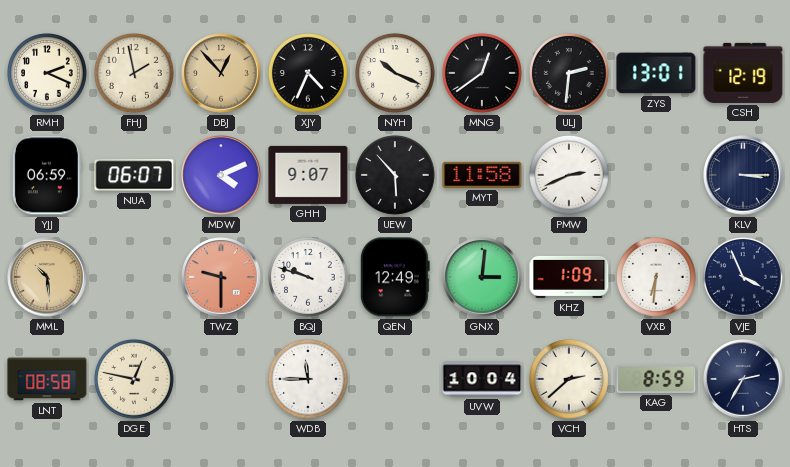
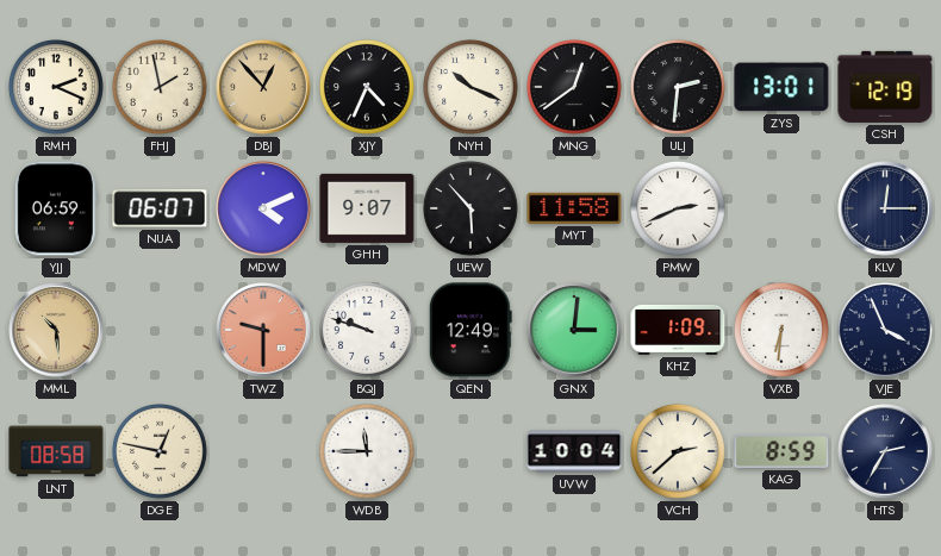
KLV: 3:15 -> 12:15
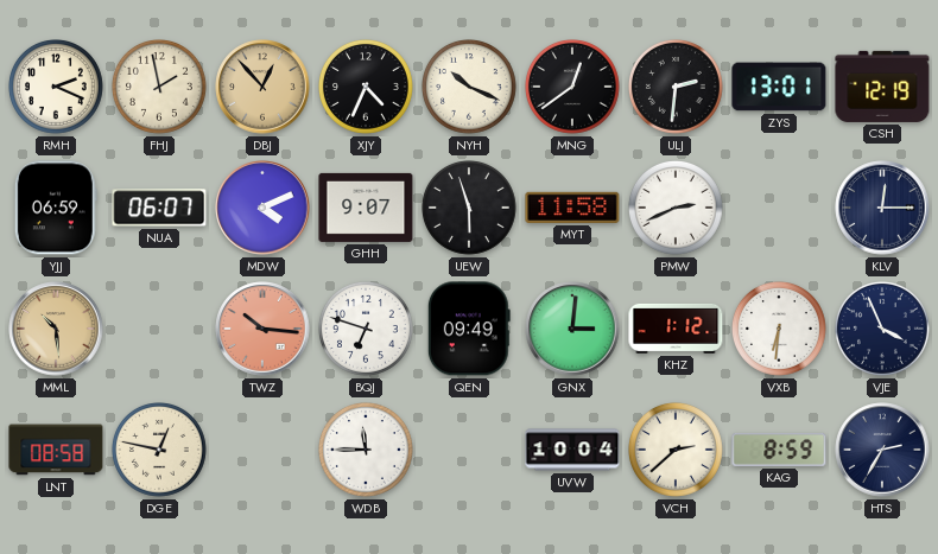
UEW: 5:53 -> 5:57
TWZ: 9:30 -> 10:16
BQJ: 9:48 -> 6:48
QEN: 12:49 -> 09:49
KHZ: 1:09 -> 1:12
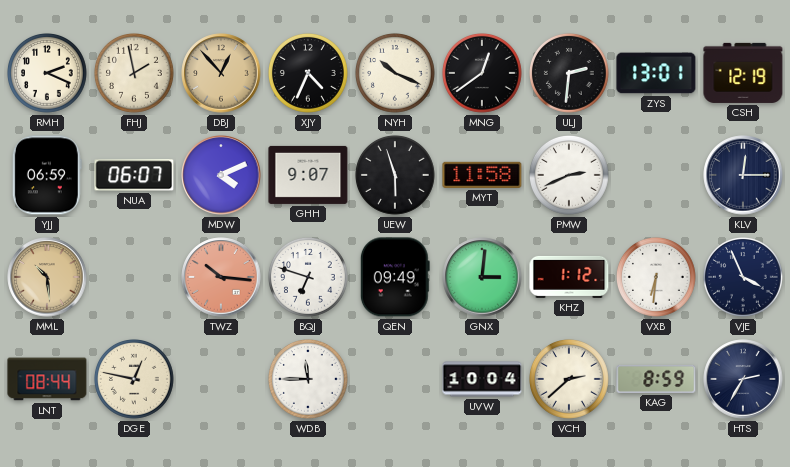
LNT: 08:58 -> 08:44
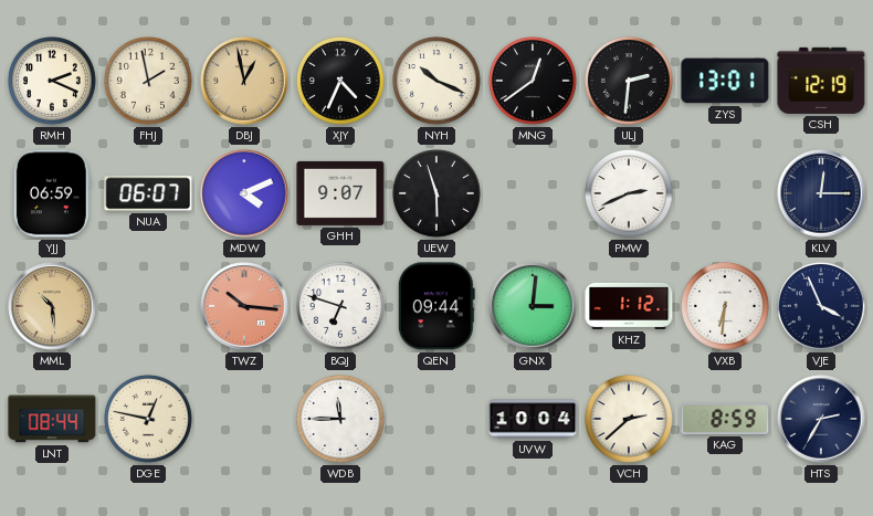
DBJ: 12:53 -> 12:58
MYT: 11:58 -> none
QEN: 09:49 -> 09:44
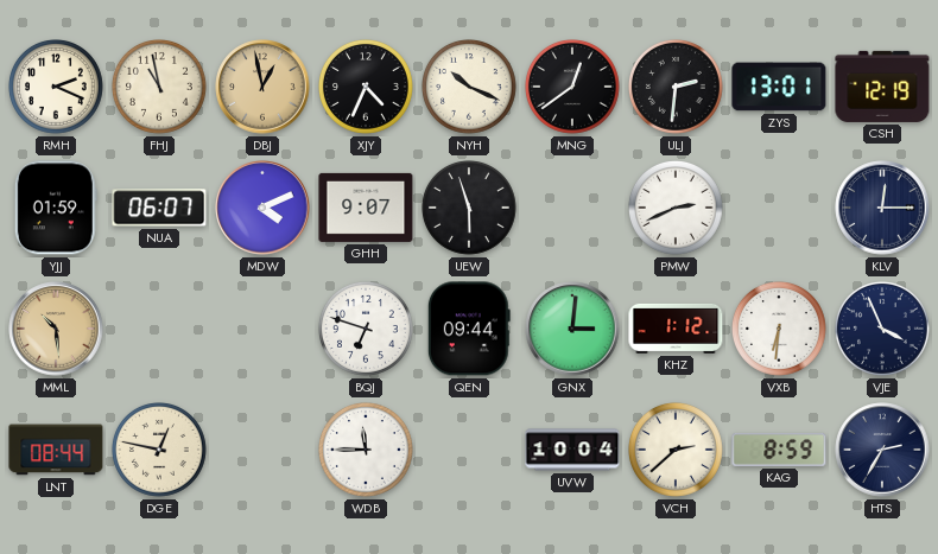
FHJ: 1:58 -> 10:58
YJJ: 06:59 -> 01:59
TWZ: 10:16 -> none
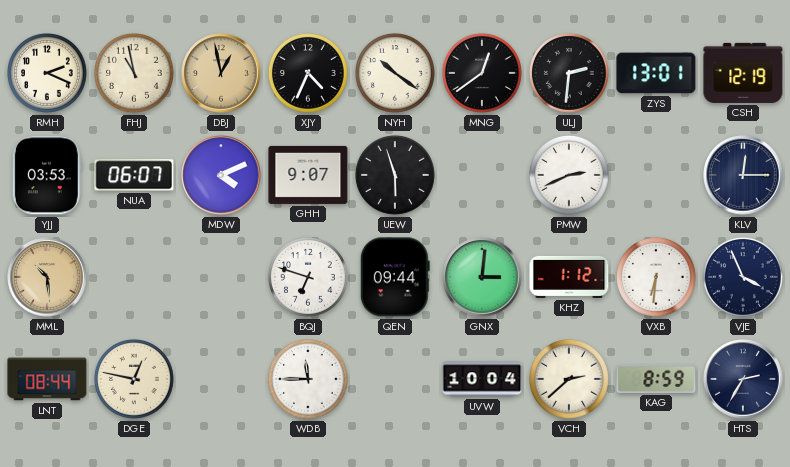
NYH: 10:19 -> 10:21
YJJ: 01:59 -> 03:53
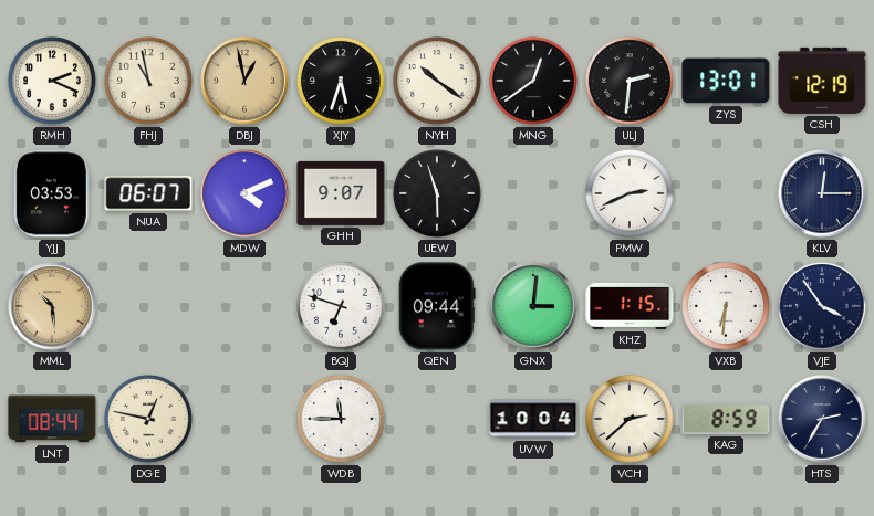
XJY: 4:34 -> 5:33
KHZ: 1:12 -> 1:15
VJE: 3:56 -> 3:54
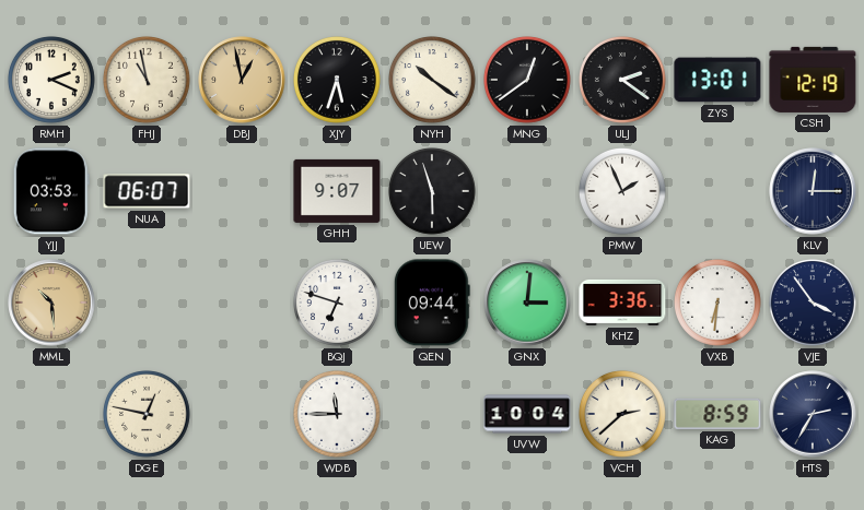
ULJ: 2:31 -> 2:21
MDW: 4:11 -> none
PMW: 2:41 -> 1:56
KHZ: 1:15 -> 3:36
LNT: 08:44 -> none
